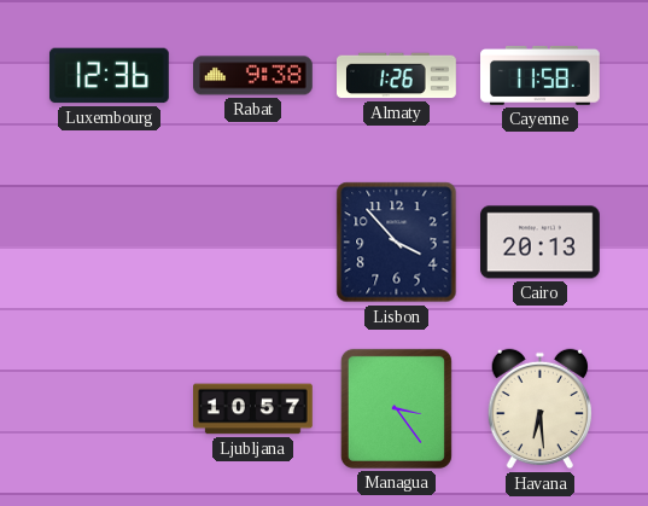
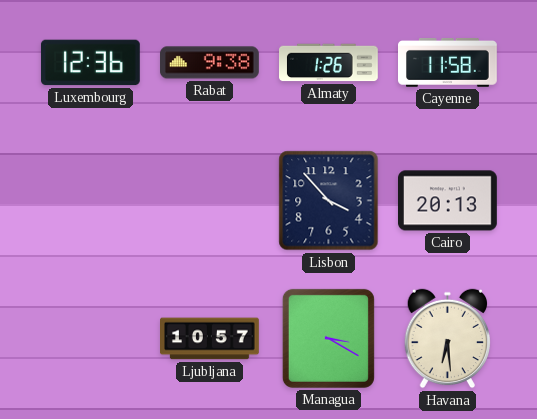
Managua: 3:24 -> 3:20
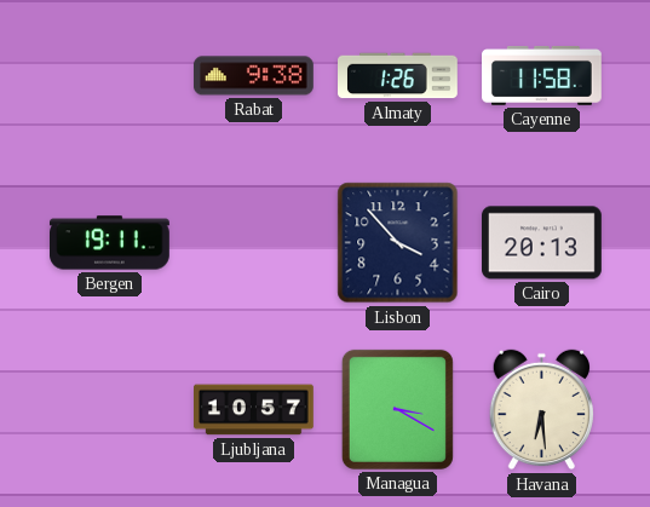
Luxembourg: 12:36 -> none
Bergen: none -> 19:11
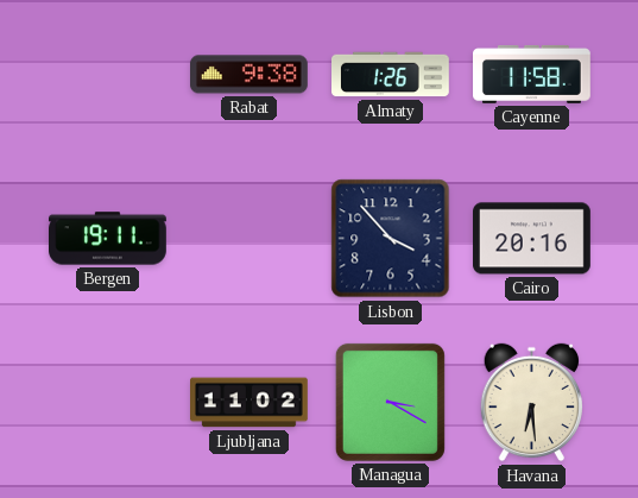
Cairo: 20:13 -> 20:16
Ljubljana: 10:57 -> 11:02
